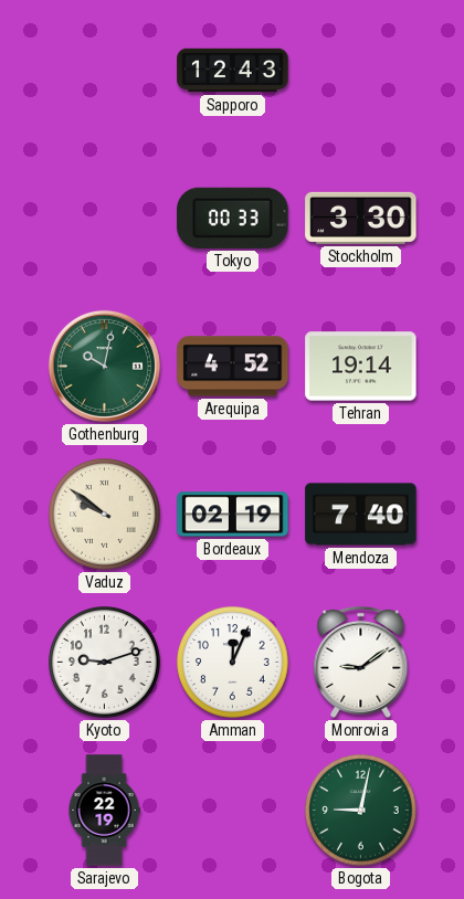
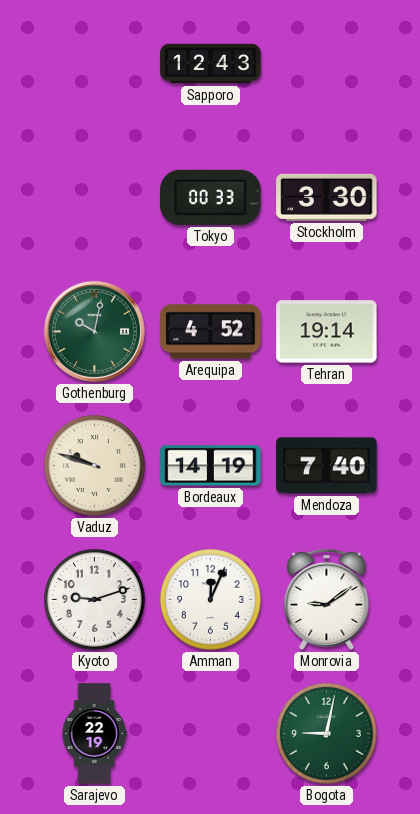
Vaduz: 9:51 -> 9:48
Bordeaux: 02:19 -> 14:19
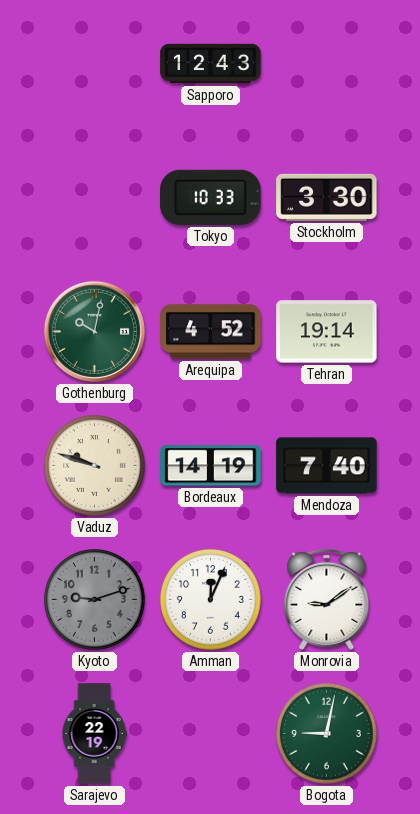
Tokyo: 00:33 -> 10:33
Kyoto dial: white -> grey
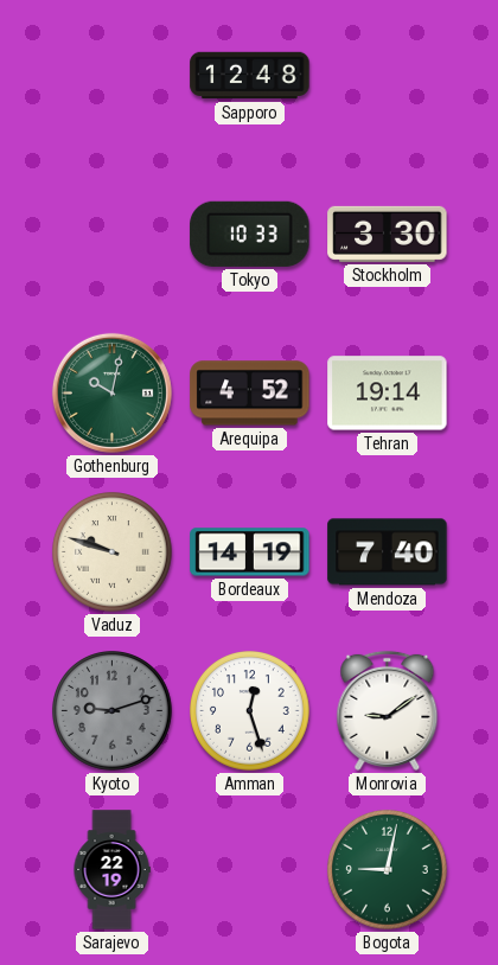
Sapporo: 12:43 -> 12:48
Amman: 12:04 -> 12:27
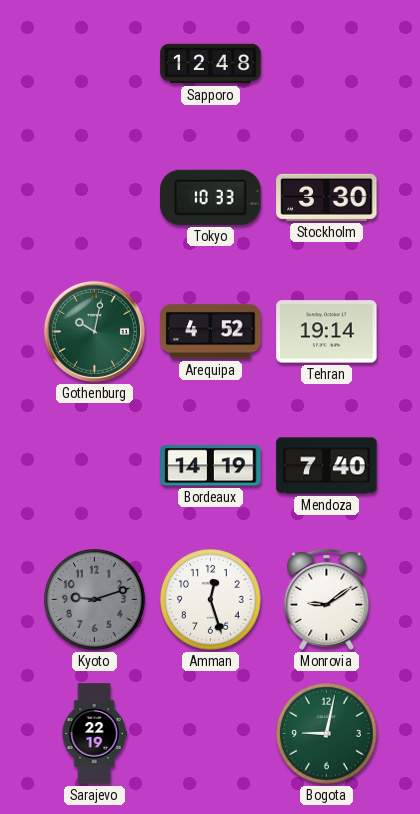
Vaduz: 9:48 -> none
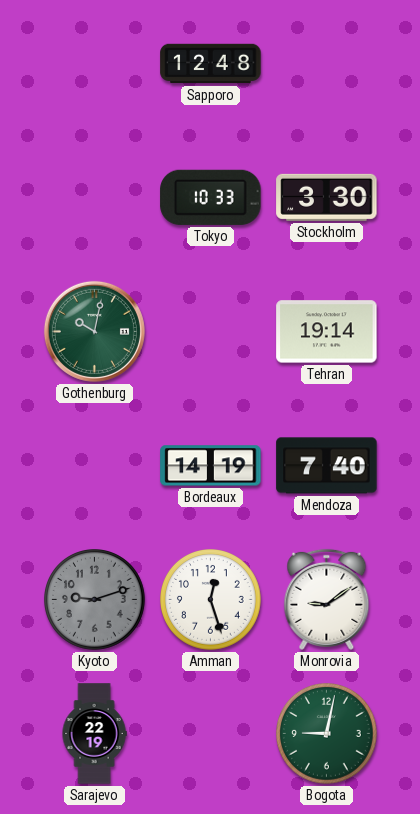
Arequipa: 4:52 -> none
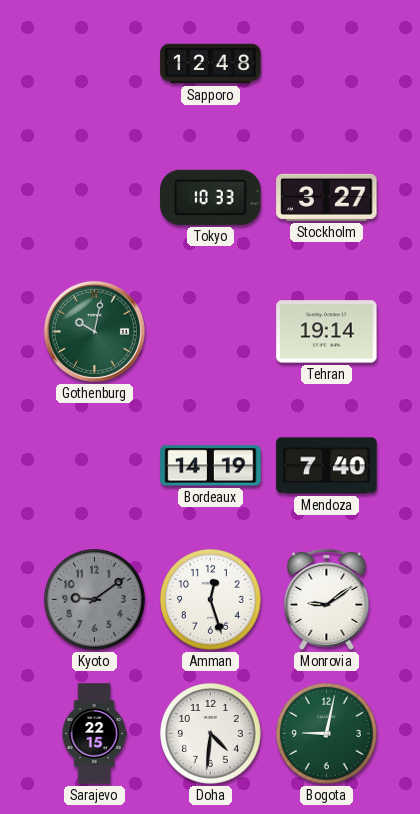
Stockholm: 3:30 -> 3:27
Kyoto: 9:12 -> 9:09
Sarajevo: 22:19 -> 22:15
Doha: none -> 4:31
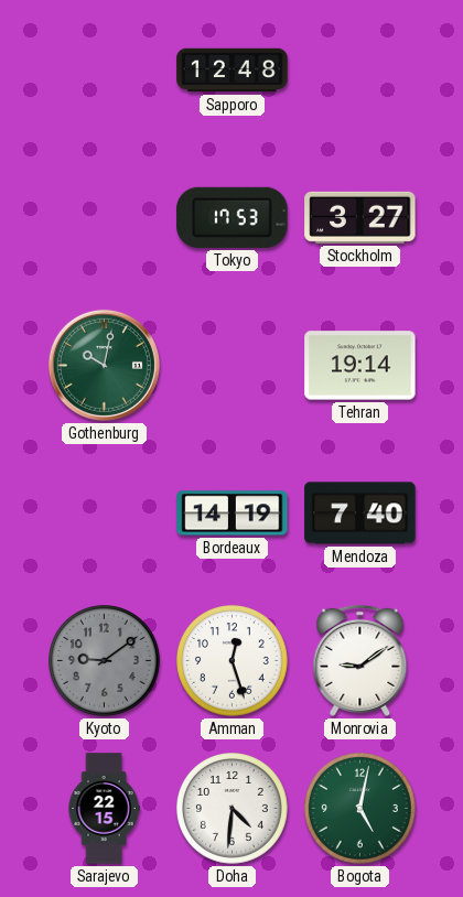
Tokyo: 10:33 -> 17:53
Bogota: 9:02 -> 5:02
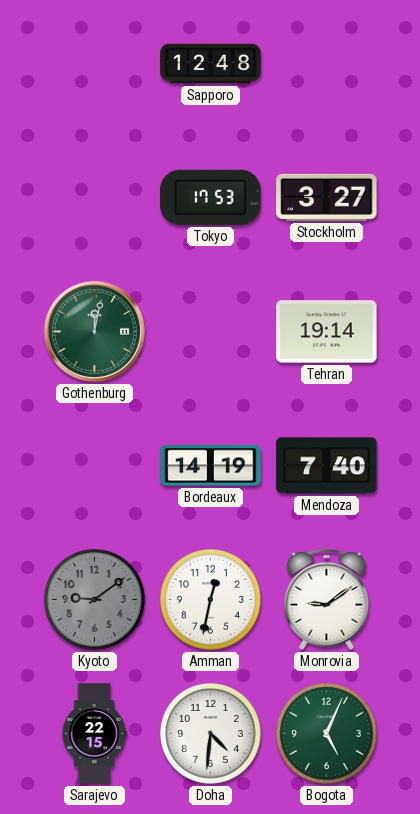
Gothenburg: 10:02 -> 12:02
Amman: 12:27 -> 12:32
Bogota: 5:02 -> 5:04
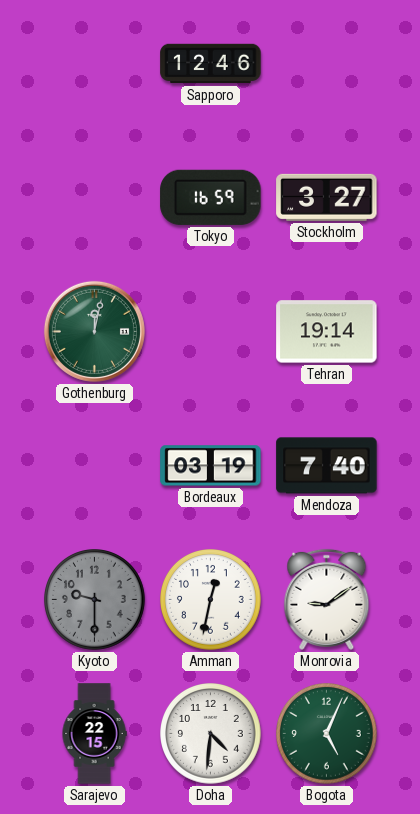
Sapporo: 12:48 -> 12:46
Tokyo: 17:53 -> 16:59
Bordeaux: 14:19 -> 03:19
Kyoto: 9:09 -> 9:30
